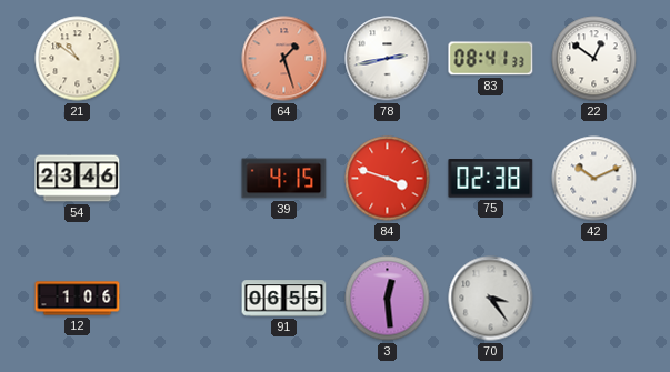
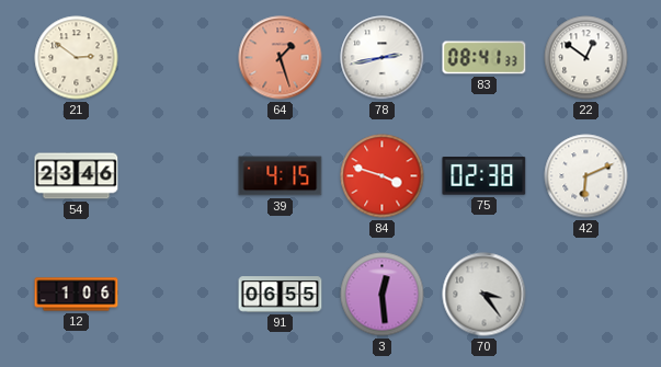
21: 10:51 -> 2:51
42: 10:11 -> 6:11
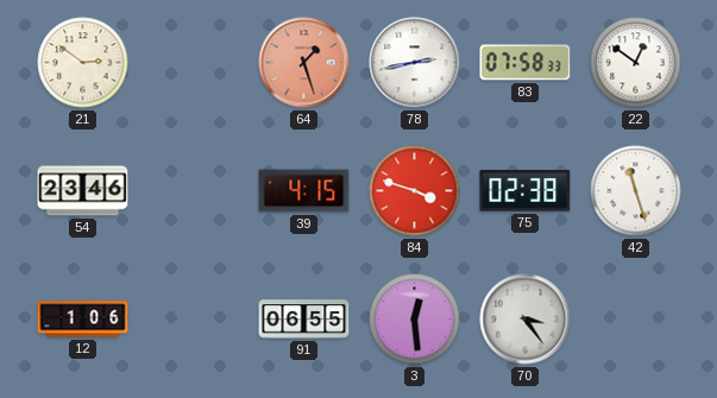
83: 08:41 -> 07:58
42: 6:11 -> 11:27
